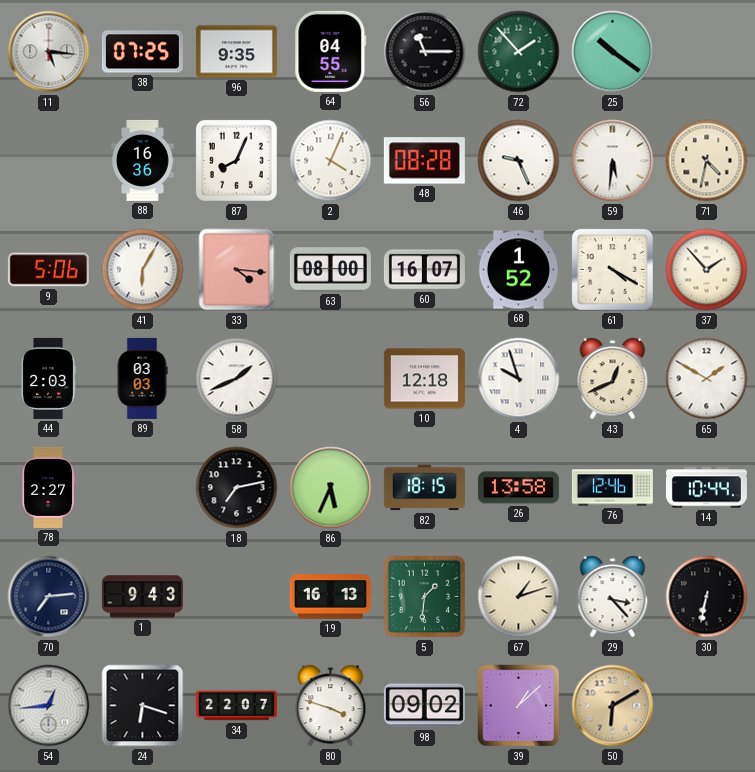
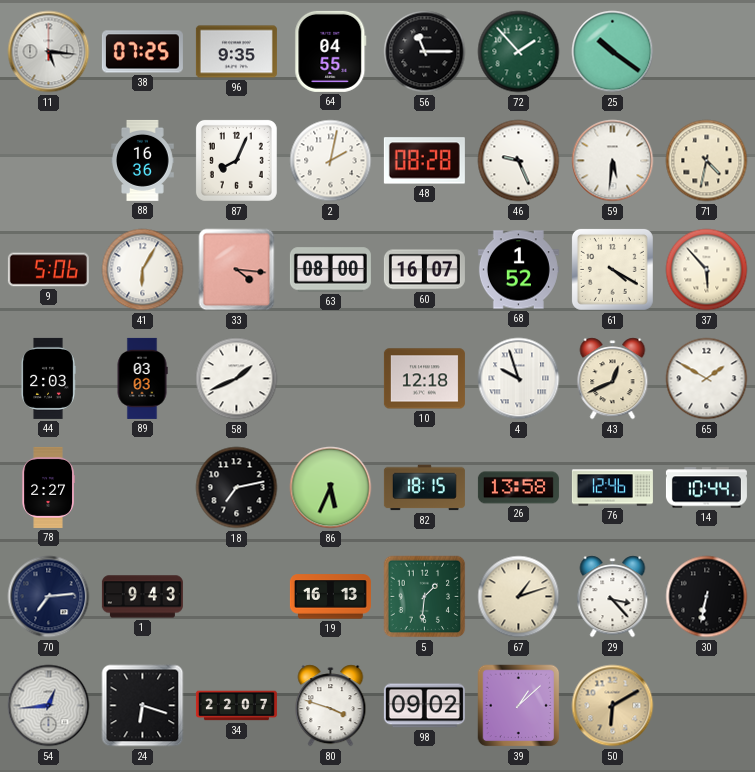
2: 4:04 -> 2:02
37: 1:53 -> 5:53
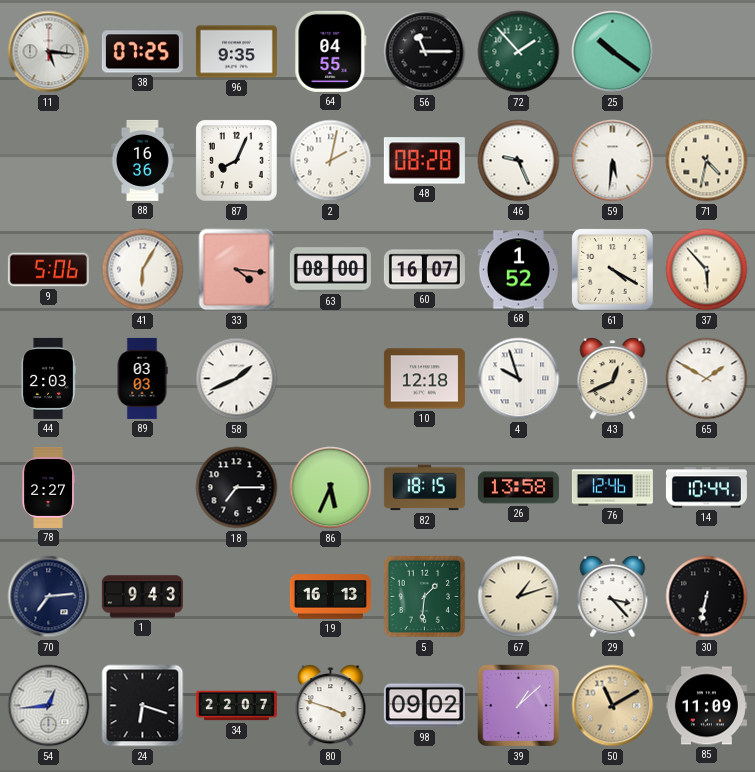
18: 7:13 -> 7:15
50: 6:10 -> 11:10
85: none -> 11:09
